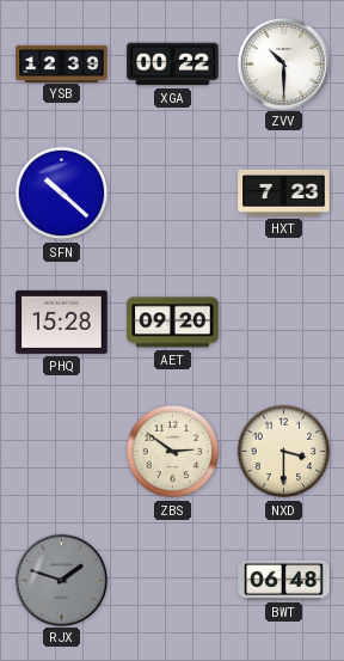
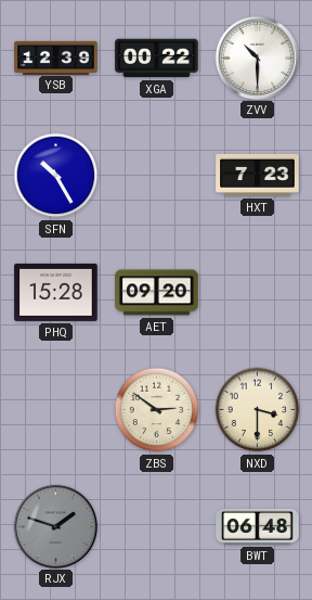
SFN: 10:22 -> 10:25
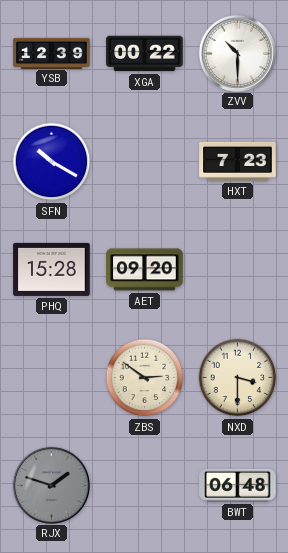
SFN: 10:25 -> 10:20
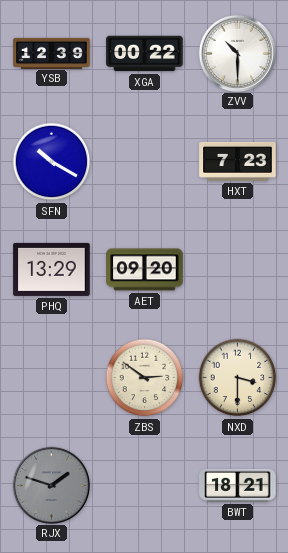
PHQ: 15:28 -> 13:29
BWT: 06:48 -> 18:21
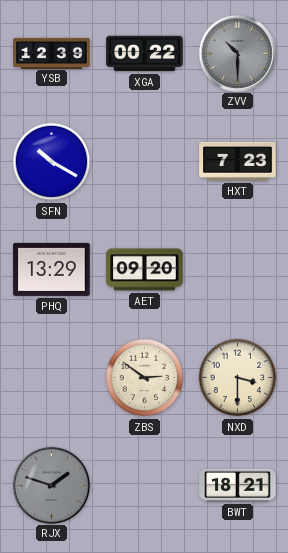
ZVV dial: white -> grey
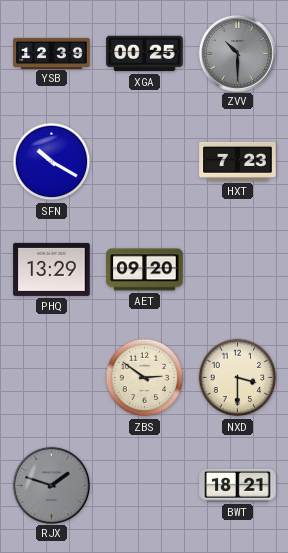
XGA: 00:22 -> 00:25
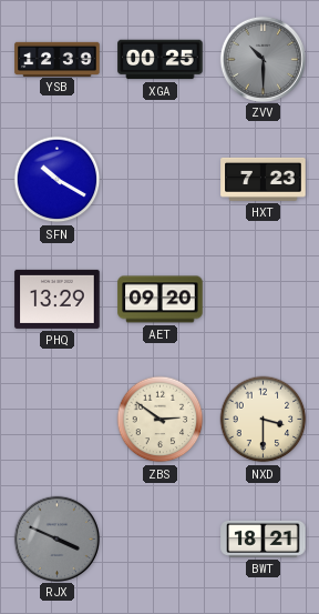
RJX: 1:48 -> 3:49
